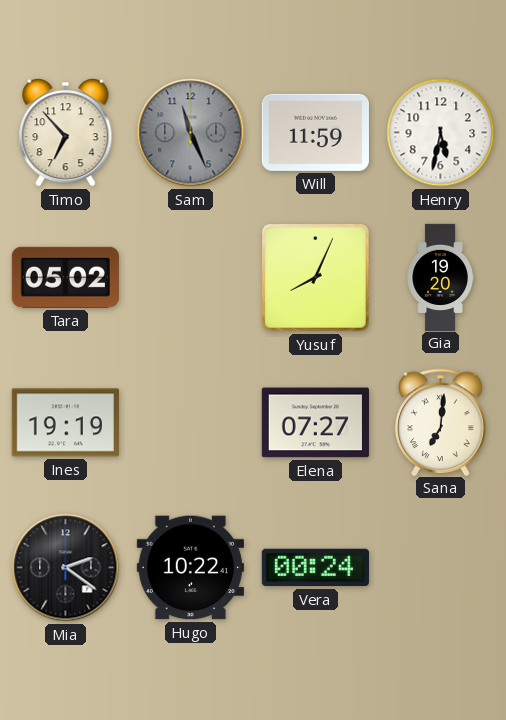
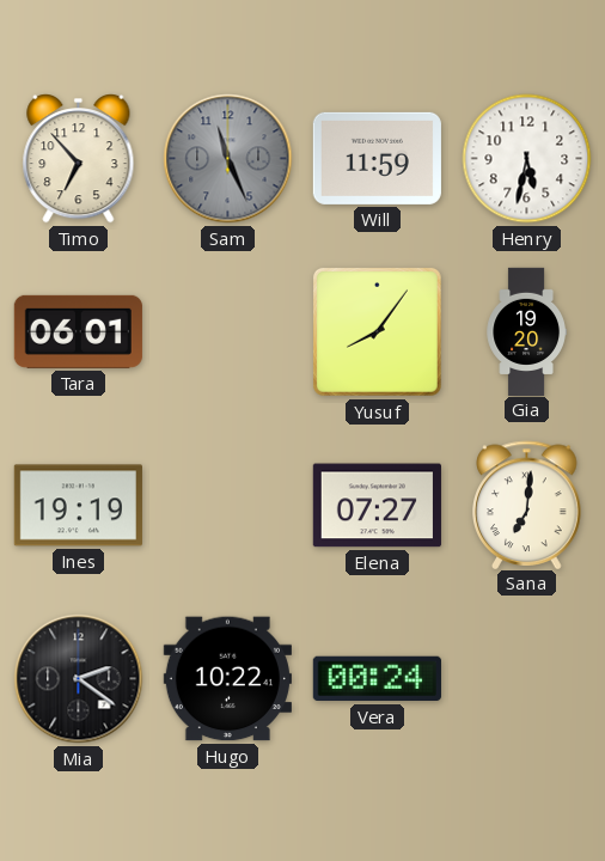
Tara: 05:02 -> 06:01
Yusuf: 8:04 -> 8:06
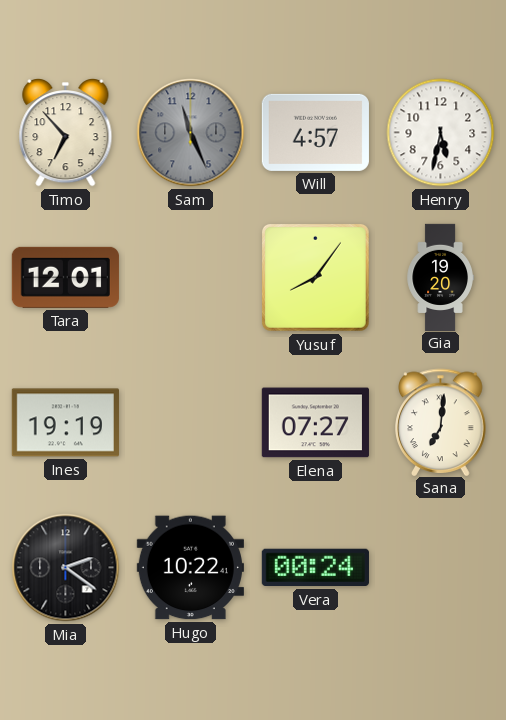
Will: 11:59 -> 4:57
Tara: 06:01 -> 12:01
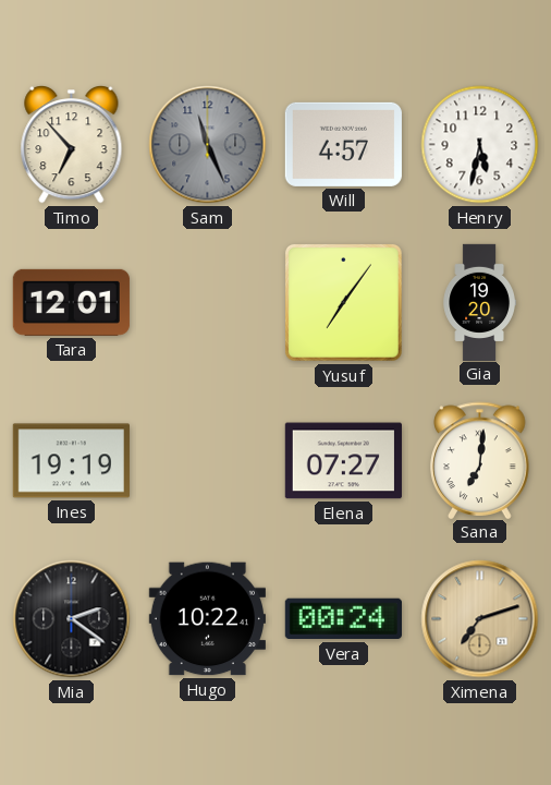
Yusuf: 8:06 -> 7:06
Ximena: none -> 7:12
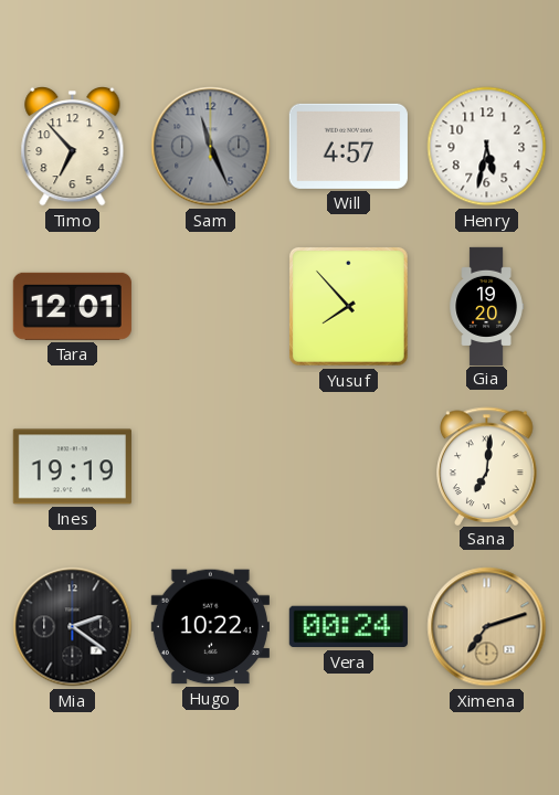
Yusuf: 7:06 -> 7:53
Elena: 07:27 -> none
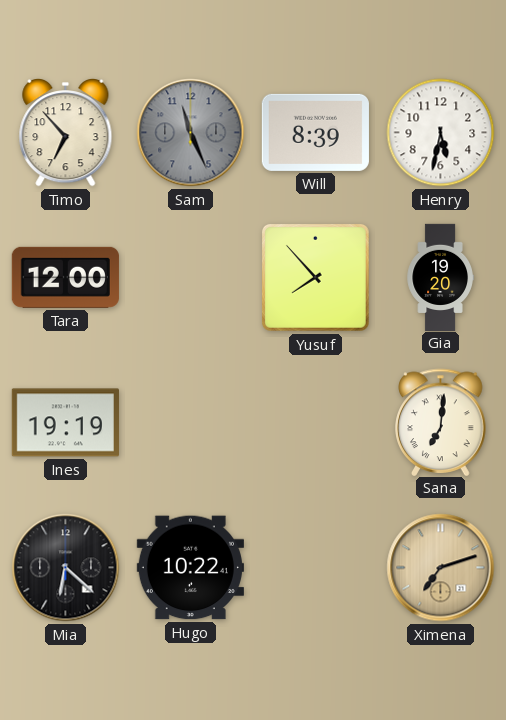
Will: 4:57 -> 8:39
Tara: 12:01 -> 12:00
Mia: 2:21 -> 6:22
Vera: 00:24 -> none
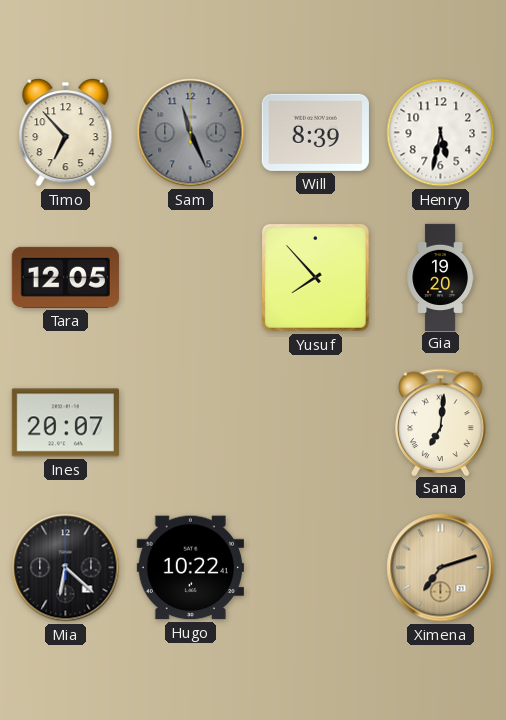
Tara: 12:00 -> 12:05
Ines: 19:19 -> 20:07
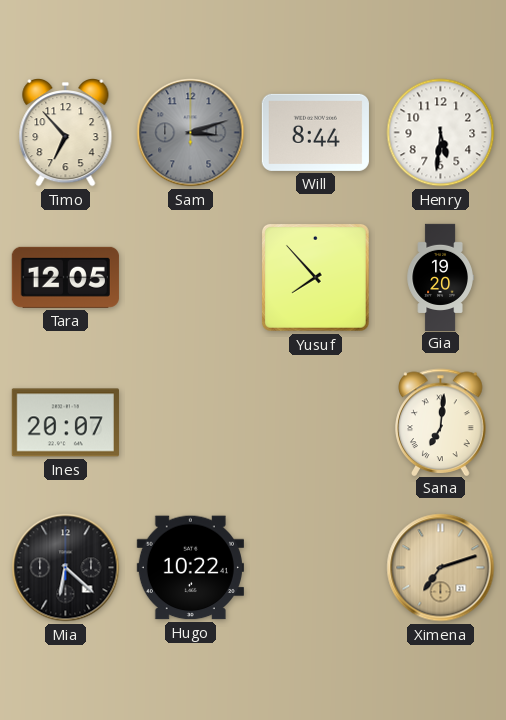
Sam: 11:26 -> 3:12
Will: 8:39 -> 8:44
Henry: 5:32 -> 5:31
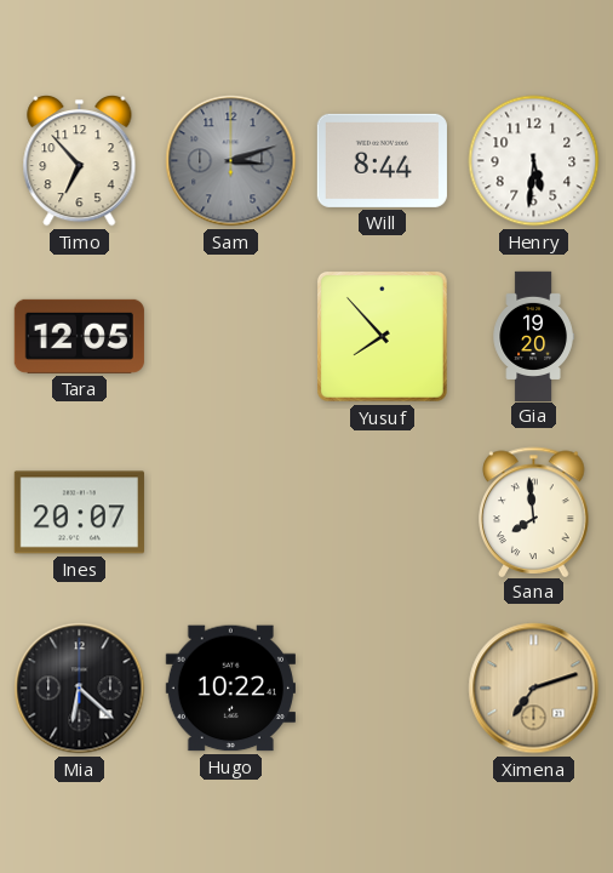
Sana: 7:01 -> 7:59
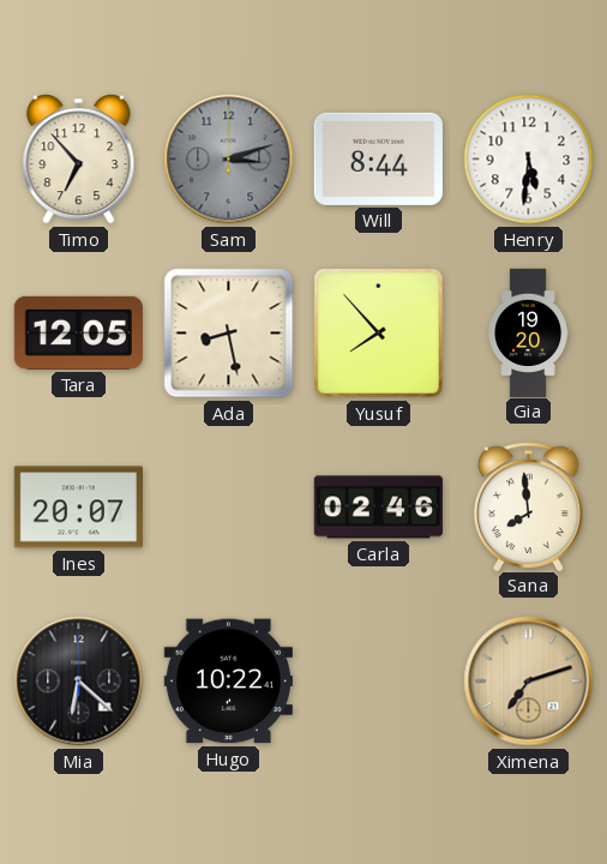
Ada: none -> 8:28
Carla: none -> 02:46
